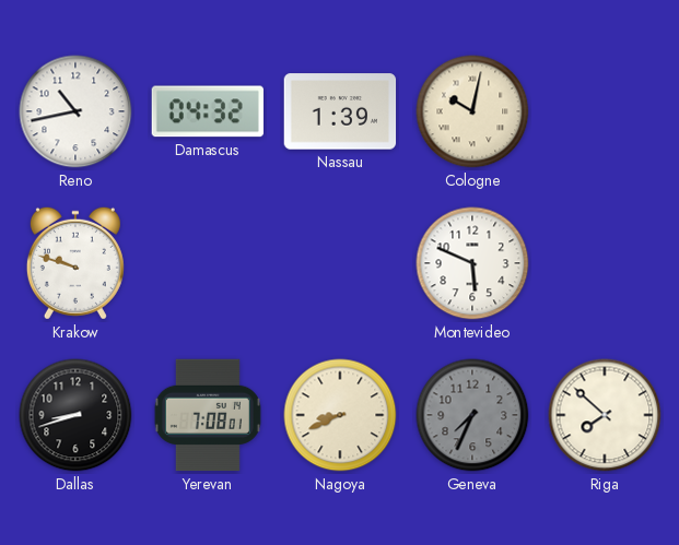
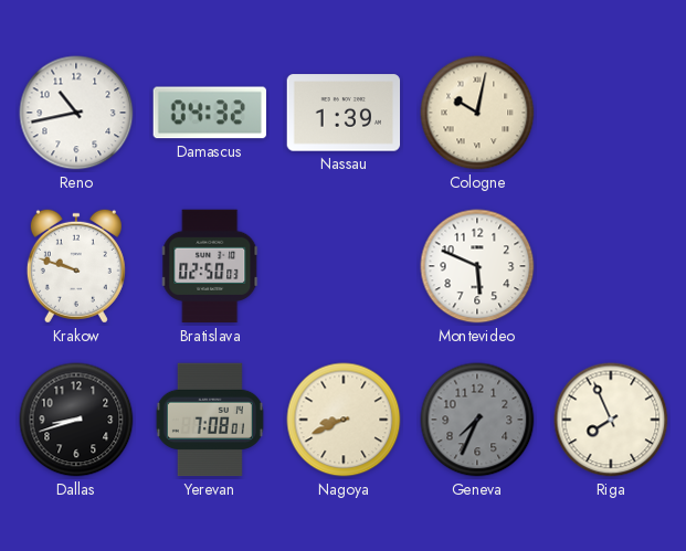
Bratislava: none -> 02:50
Riga: 7:52 -> 7:56
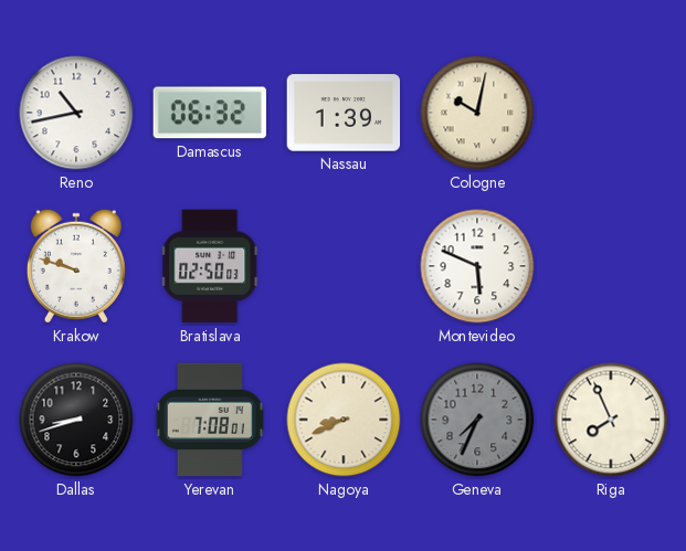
Damascus: 04:32 -> 06:32
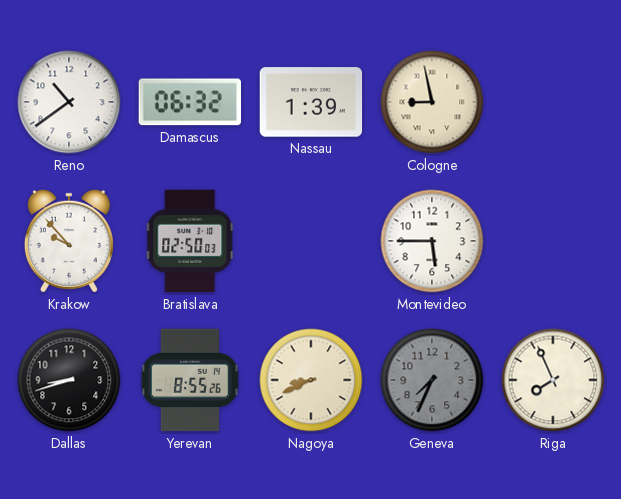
Reno: 10:43 -> 10:39
Cologne: 10:02 -> 8:58
Krakow: 9:48 -> 9:53
Montevideo: 5:49 -> 5:45
Yerevan: 7:08 -> 8:55
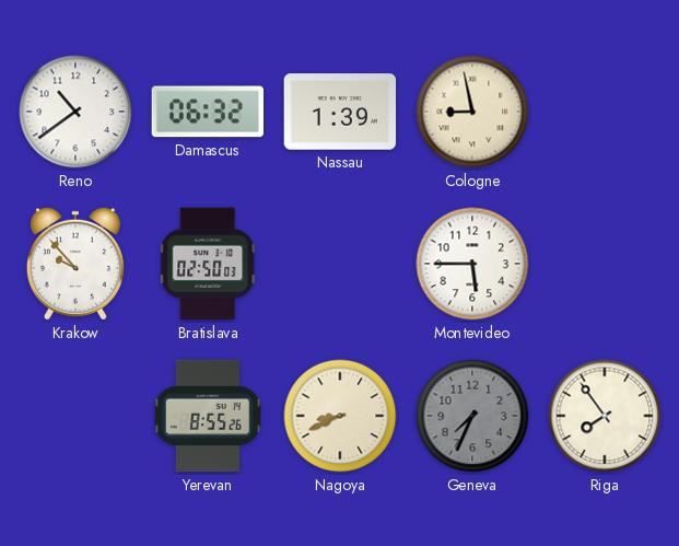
Dallas: 8:42 -> none
Riga: 7:56 -> 7:54
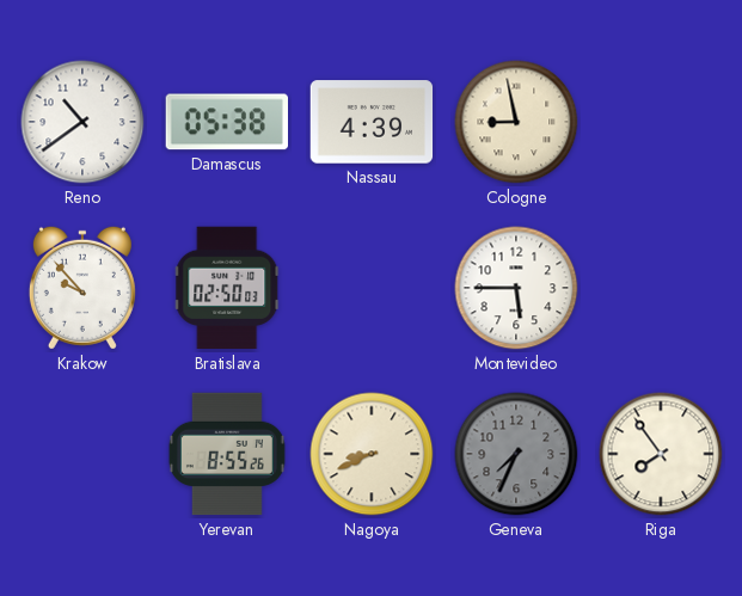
Damascus: 06:32 -> 05:38
Nassau: 1:39 -> 4:39
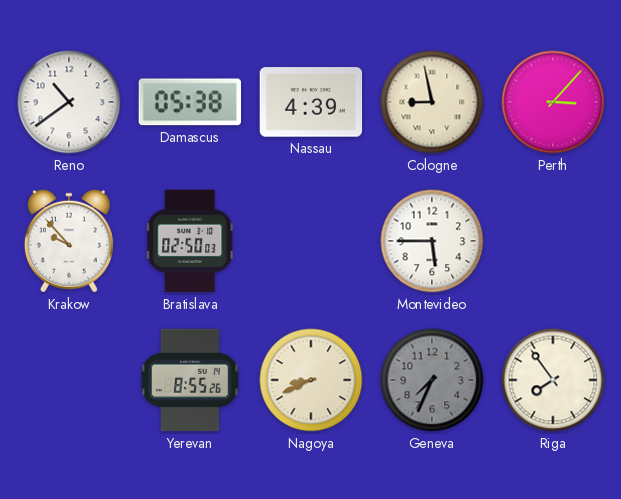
Perth: none -> 3:07
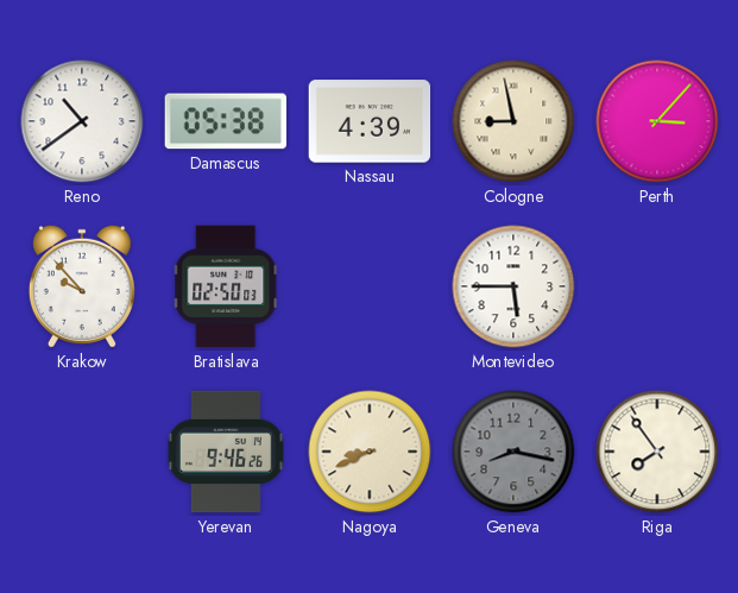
Yerevan: 8:55 -> 9:46
Geneva: 7:34 -> 8:17
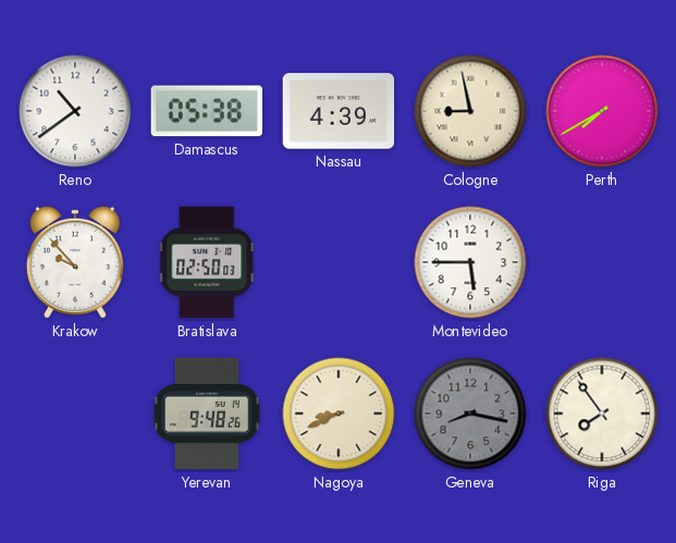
Perth: 3:07 -> 7:40
Yerevan: 9:46 -> 9:48
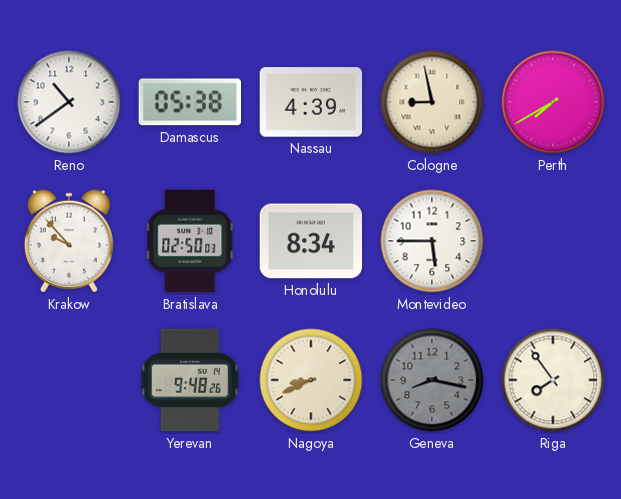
Honolulu: none -> 8:34
